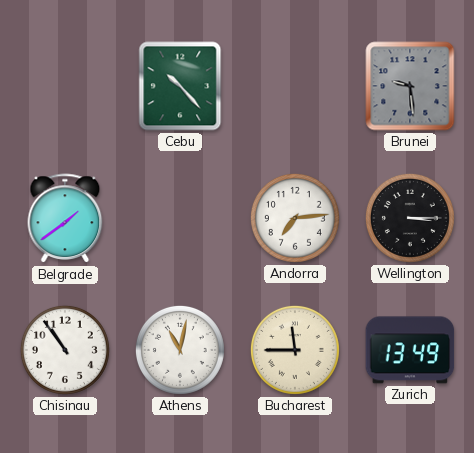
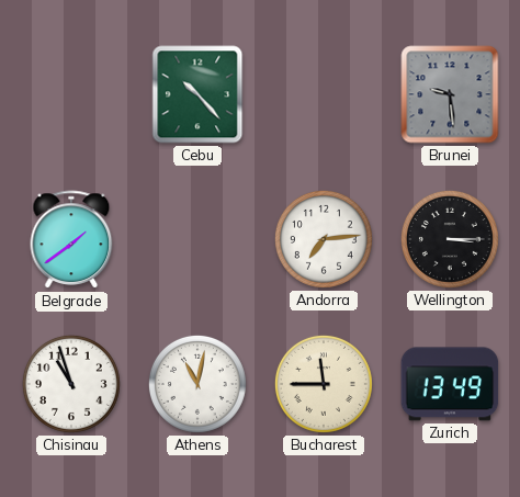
Chisinau: 10:54 -> 10:57
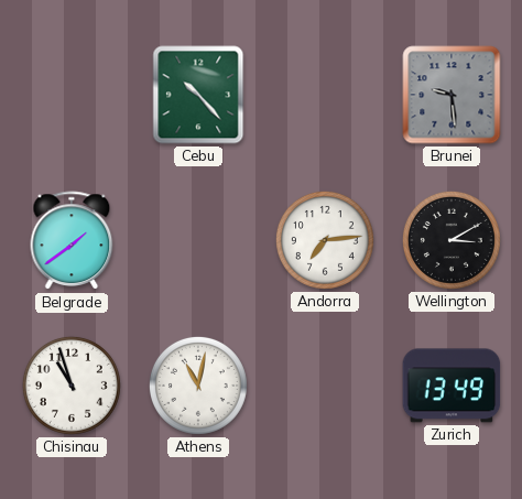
Wellington: 3:15 -> 3:10
Bucharest: 11:45 -> none
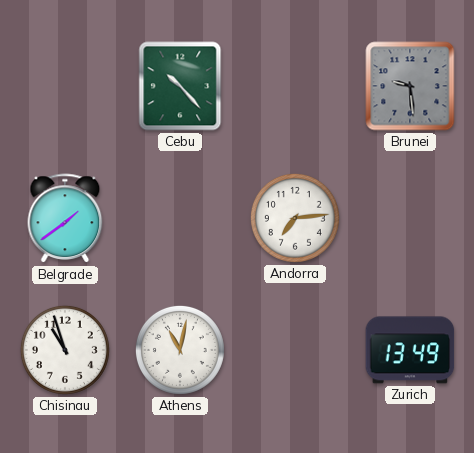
Wellington: 3:10 -> none
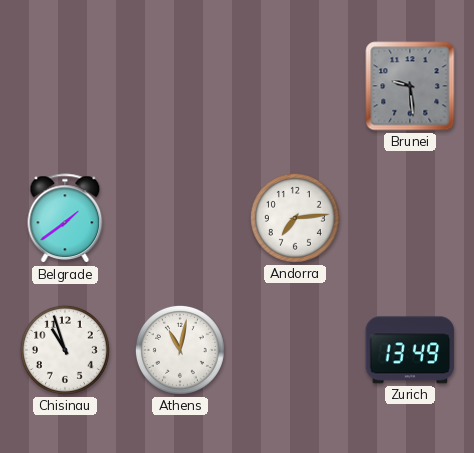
Cebu: 10:23 -> none
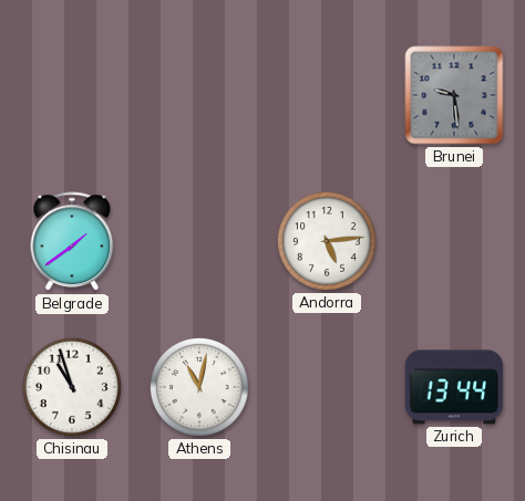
Andorra: 7:14 -> 5:14
Zurich: 13:49 -> 13:44
